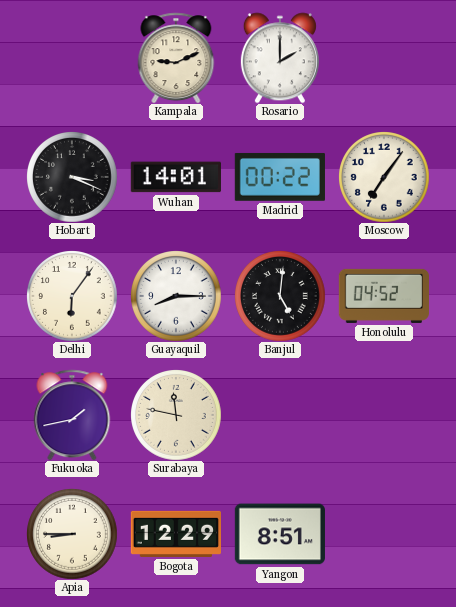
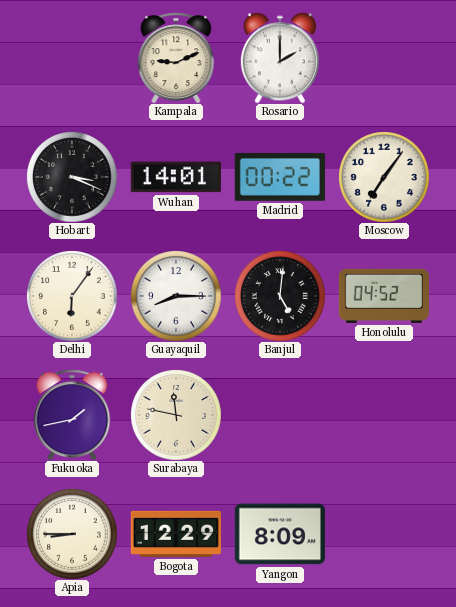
Yangon: 8:51 -> 8:09
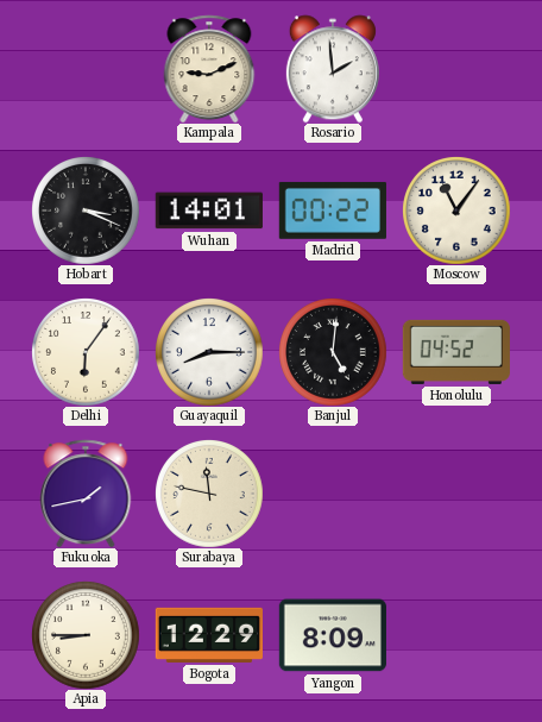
Rosario: 2:00 -> 1:59
Moscow: 7:06 -> 11:06
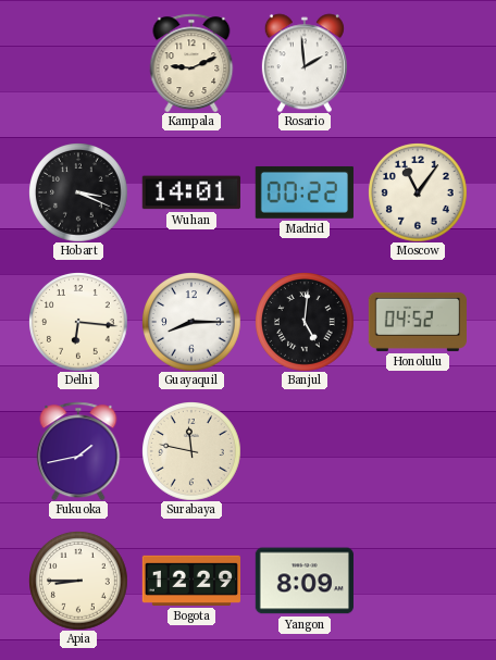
Delhi: 6:06 -> 6:16
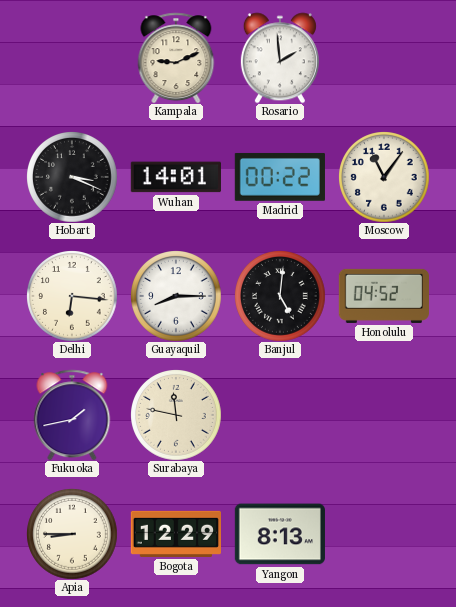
Yangon: 8:09 -> 8:13
